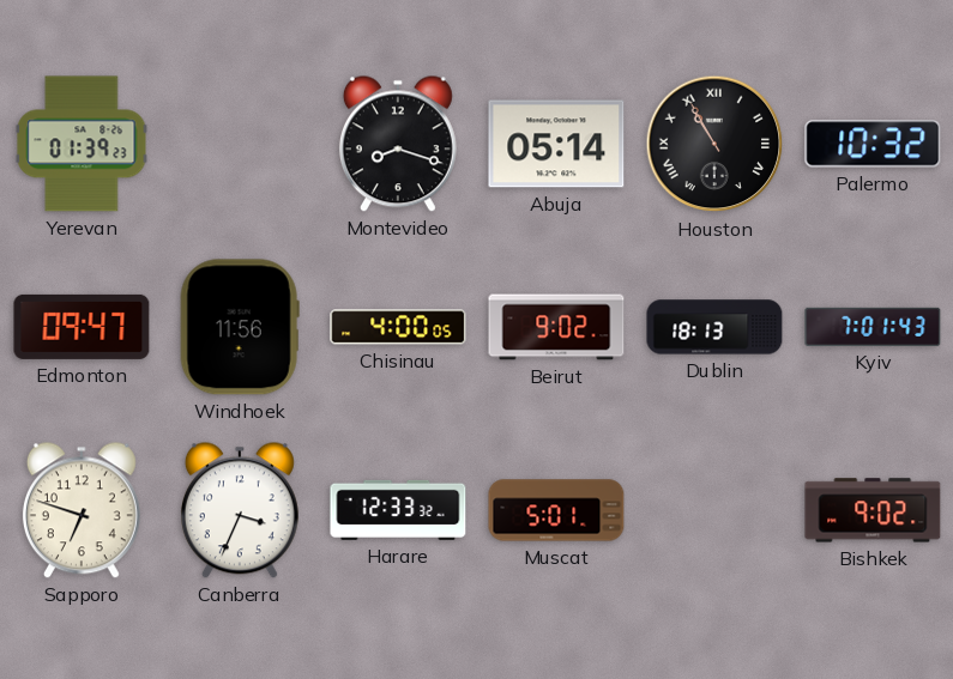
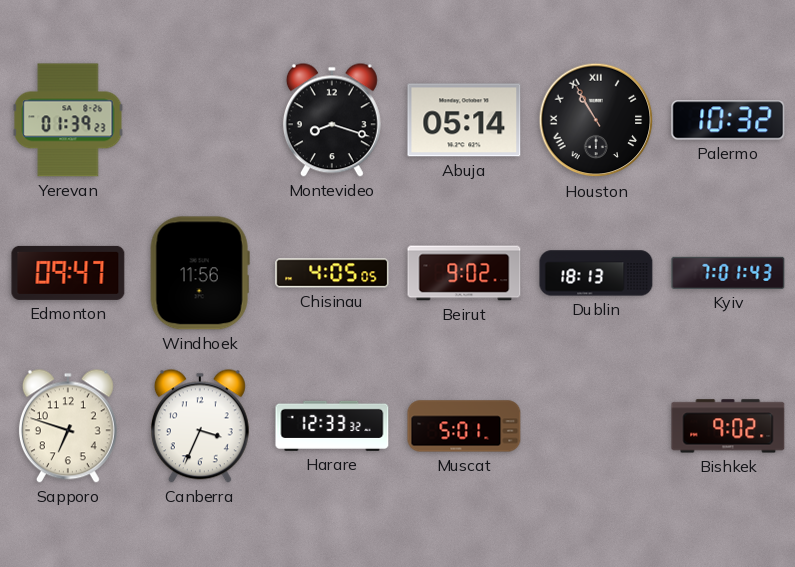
Chisinau: 4:00 -> 4:05
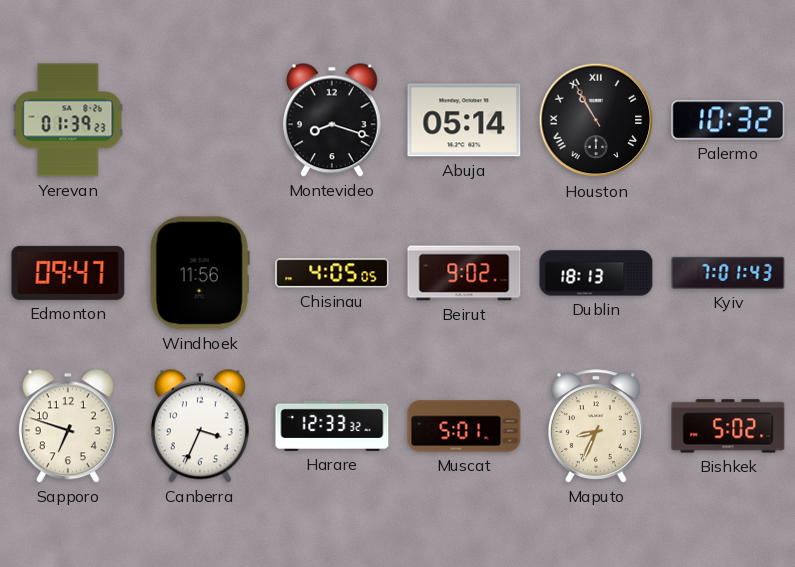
Maputo: none -> 8:34
Bishkek: 9:02 -> 5:02
